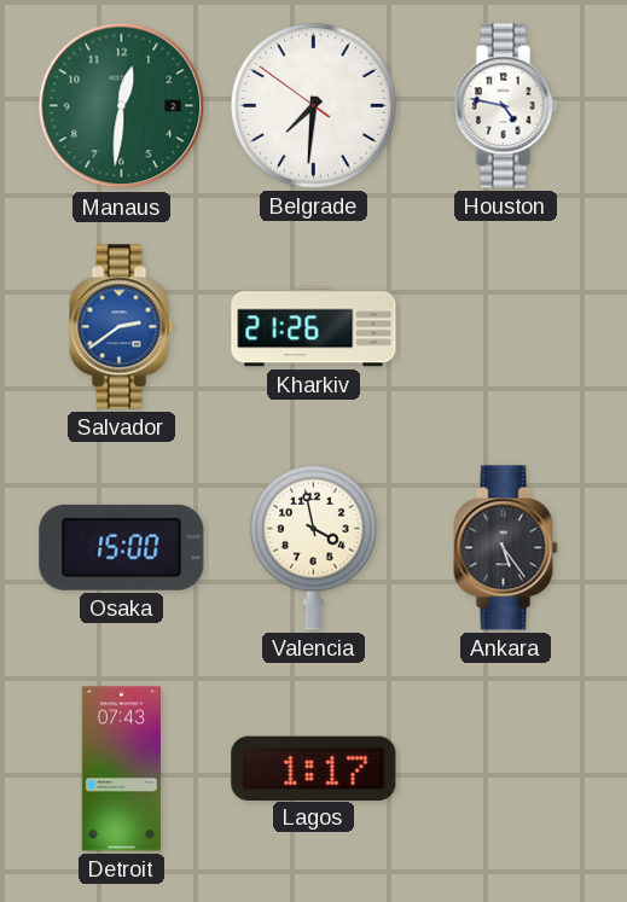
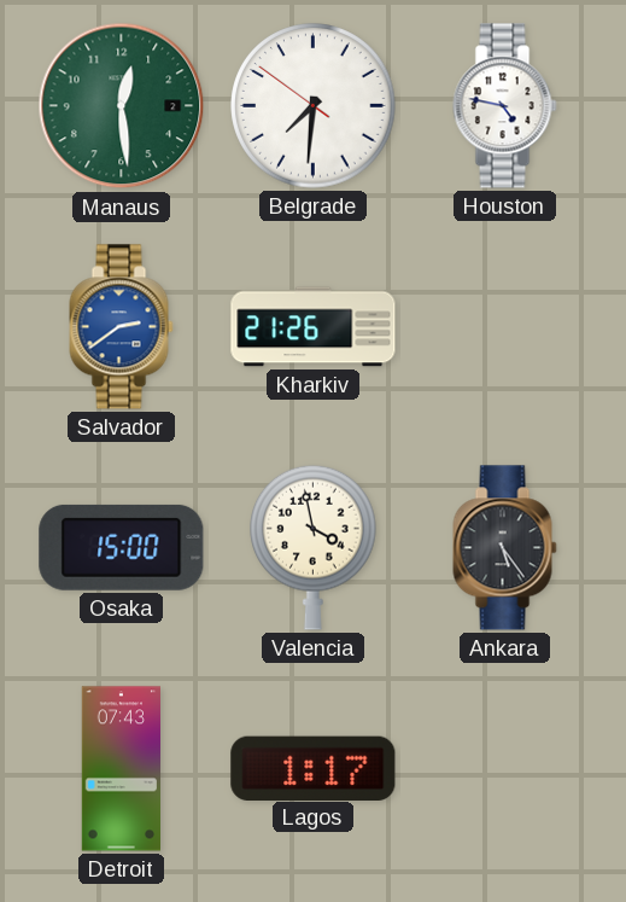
Manaus: 12:31 -> 12:29
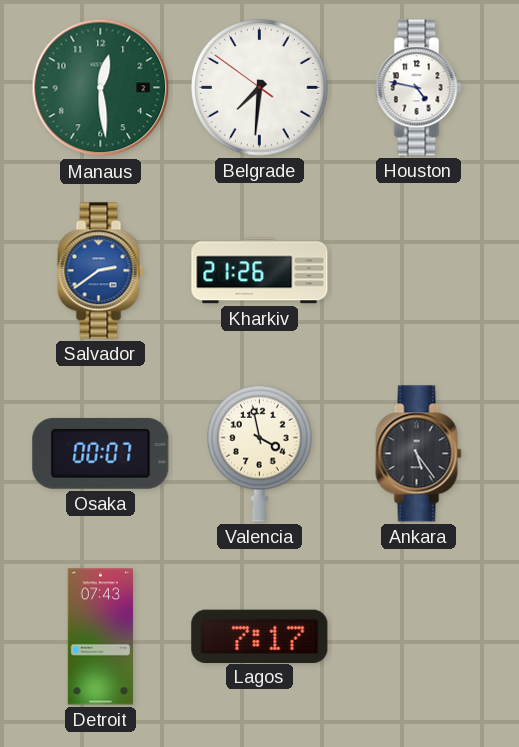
Osaka: 15:00 -> 00:07
Lagos: 1:17 -> 7:17
